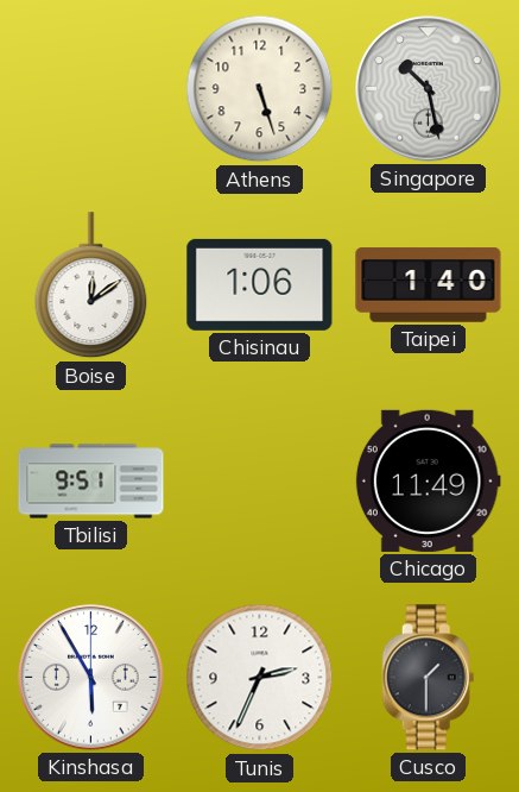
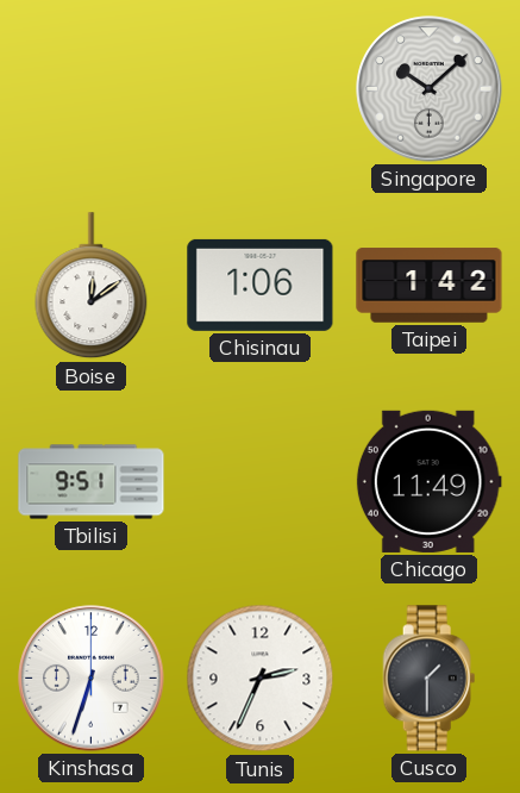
Athens: 5:27 -> none
Singapore: 10:28 -> 10:08
Taipei: 1:40 -> 1:42
Kinshasa: 5:55 -> 6:33
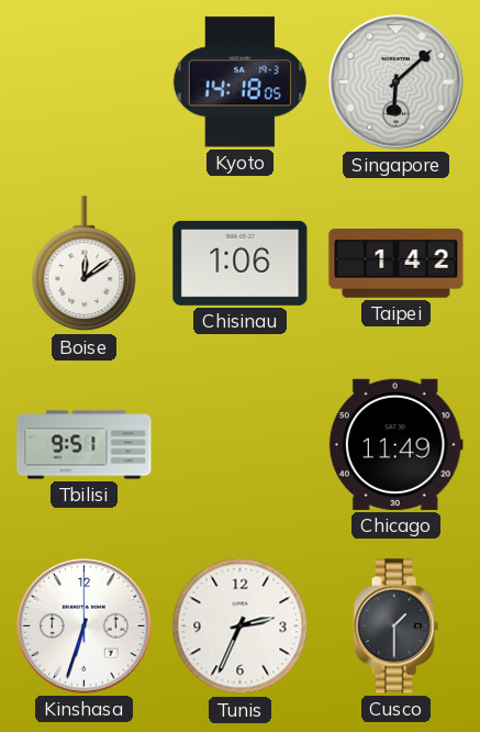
Kyoto: none -> 14:18
Singapore: 10:08 -> 6:08
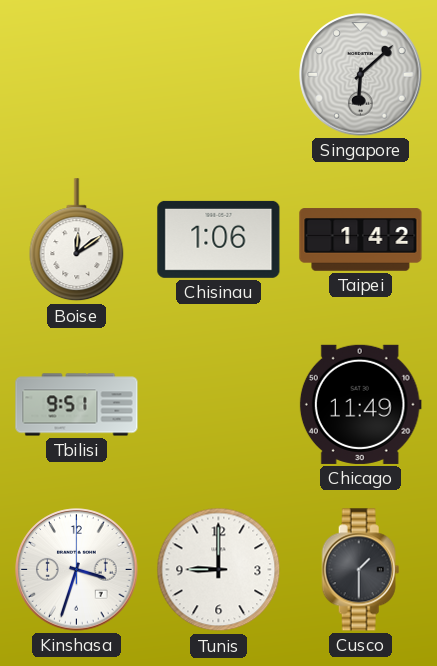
Kyoto: 14:18 -> none
Kinshasa: 6:33 -> 3:33
Tunis: 2:34 -> 9:00
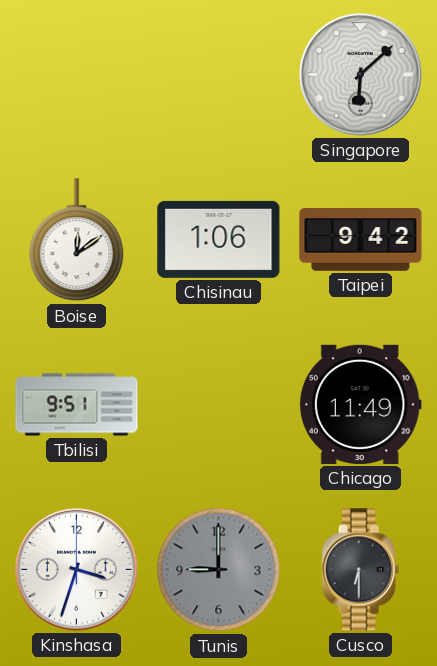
Taipei: 1:42 -> 9:42
Tunis dial: white -> grey
Cusco: 1:30 -> 6:30
